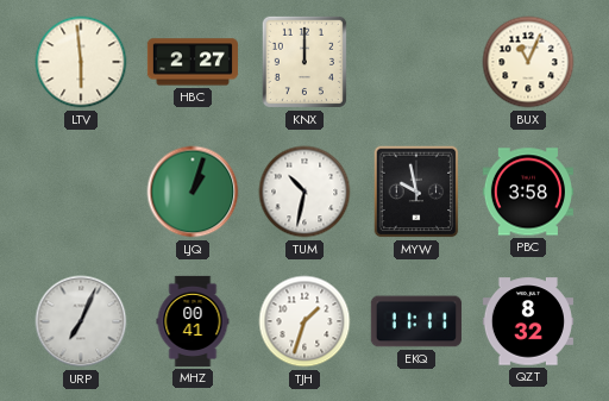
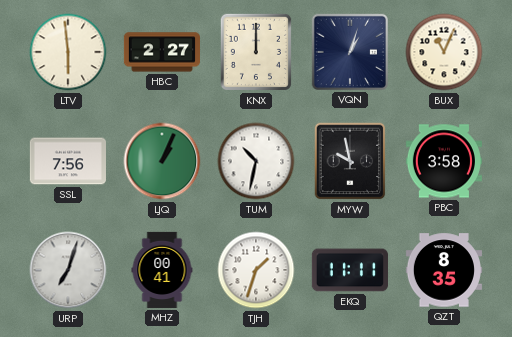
VQN: none -> 1:03
SSL: none -> 7:56
LJQ: 1:03 -> 1:04
URP: 7:04 -> 7:03
QZT: 8:32 -> 8:35
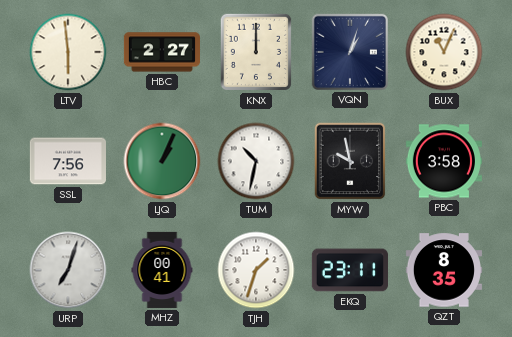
EKQ: 11:11 -> 23:11
